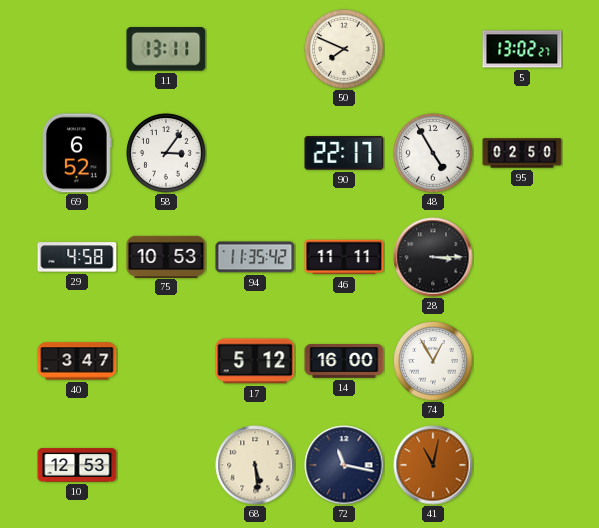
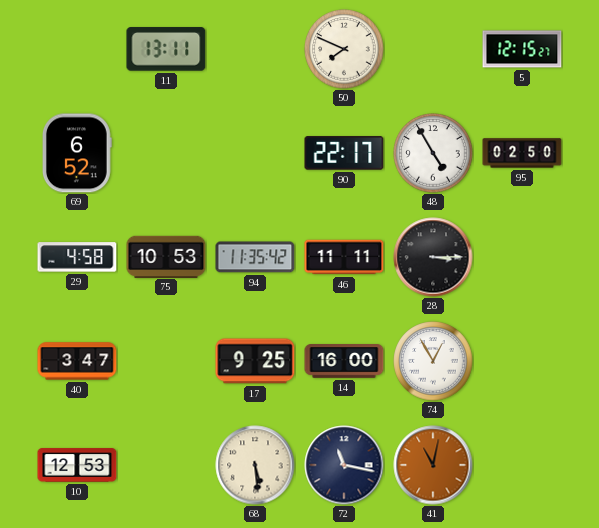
5: 13:02 -> 12:15
58: 3:06 -> none
17: 5:12 -> 9:25
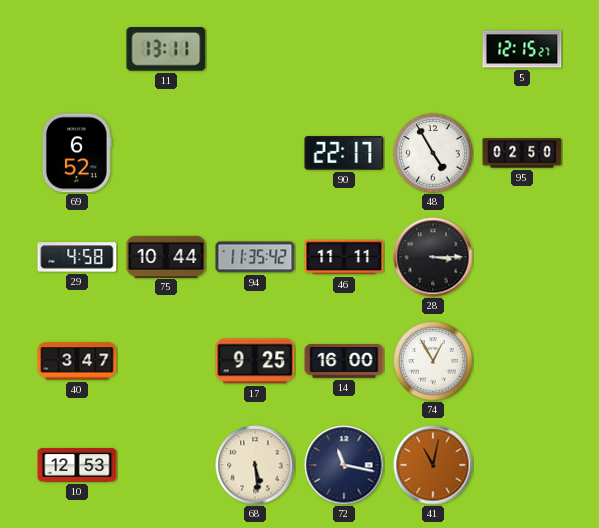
50: 7:49 -> none
75: 10:53 -> 10:44
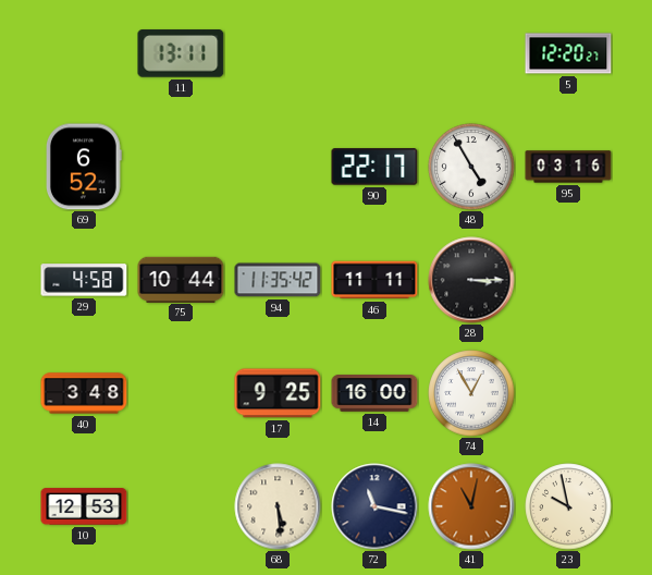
5: 12:15 -> 12:20
95: 02:50 -> 03:16
40: 3:47 -> 3:48
23: none -> 9:58
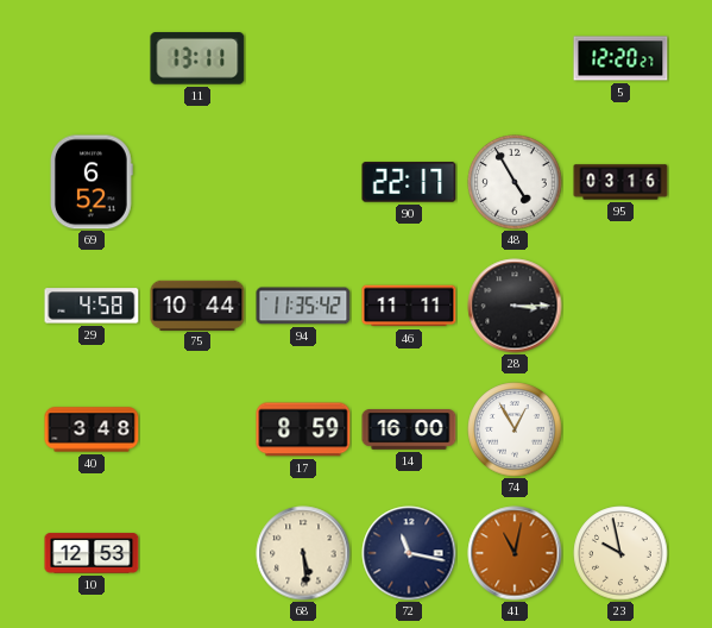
17: 9:25 -> 8:59
